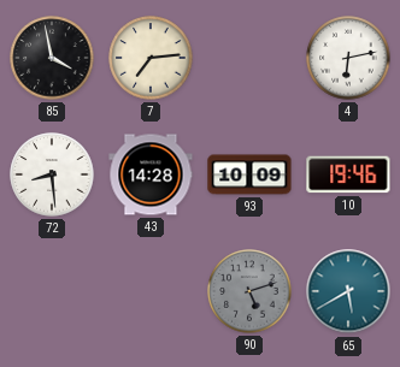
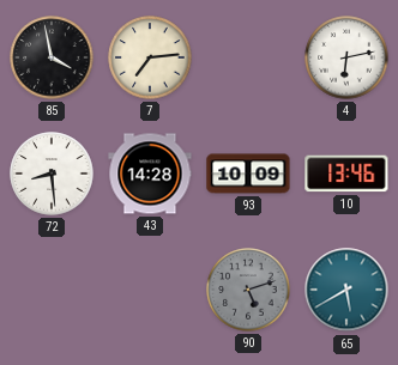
10: 19:46 -> 13:46
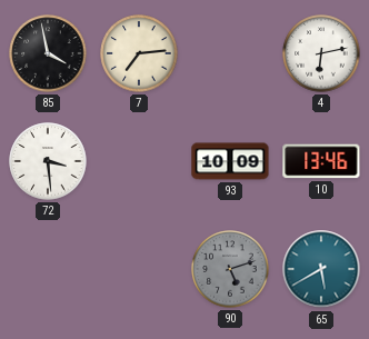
72: 8:29 -> 3:29
43: 14:28 -> none
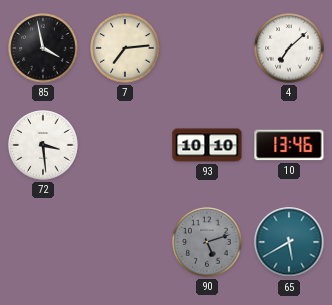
4: 6:13 -> 7:08
93: 10:09 -> 10:10
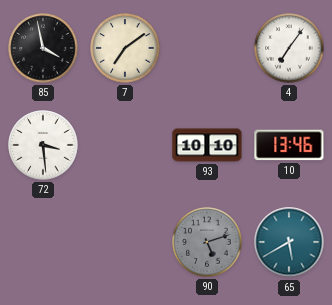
7: 7:14 -> 7:09
4: 7:08 -> 7:06
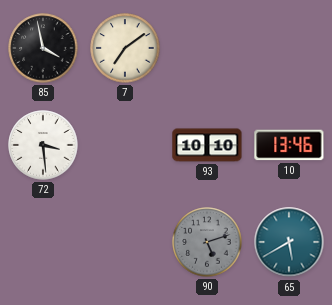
4: 7:06 -> none
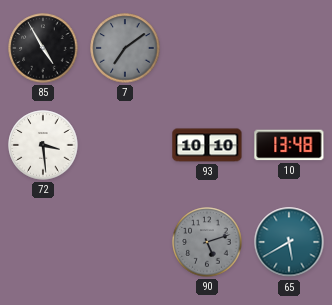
85: 3:58 -> 4:55
7 dial: cream -> grey
10: 13:46 -> 13:48
